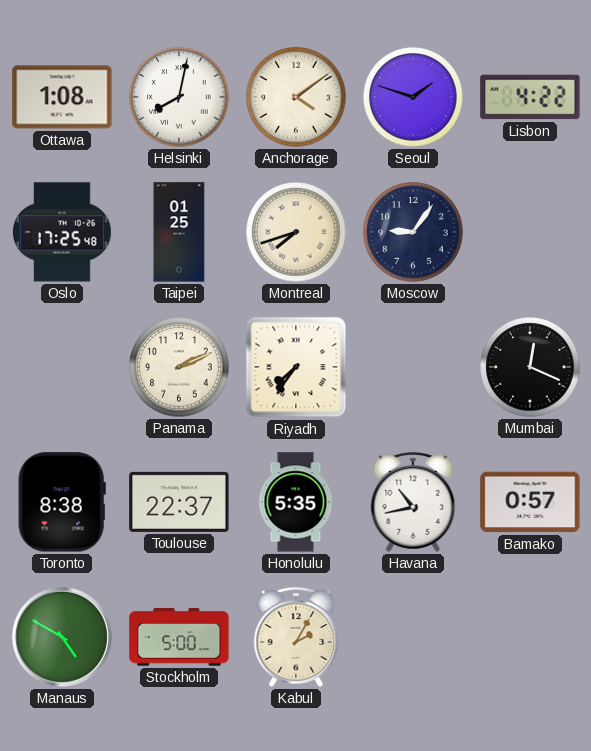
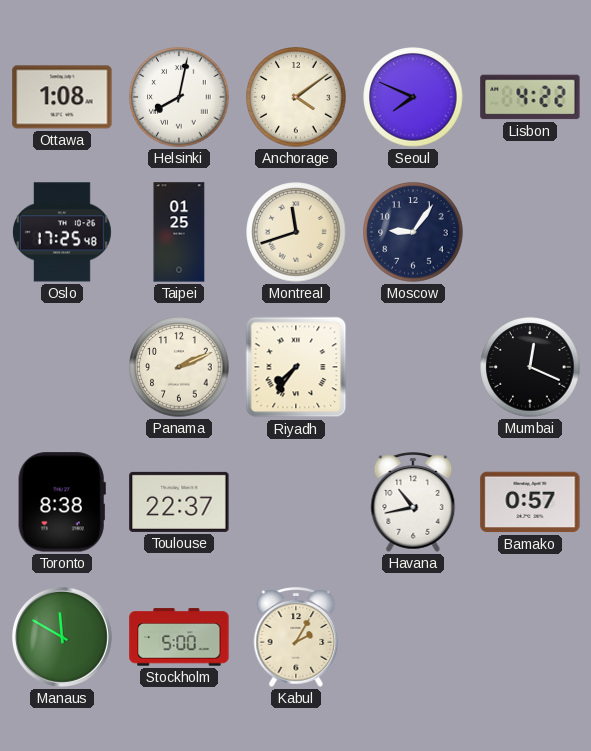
Seoul: 1:48 -> 7:49
Montreal: 7:42 -> 11:42
Honolulu: 5:35 -> none
Manaus: 4:50 -> 11:50
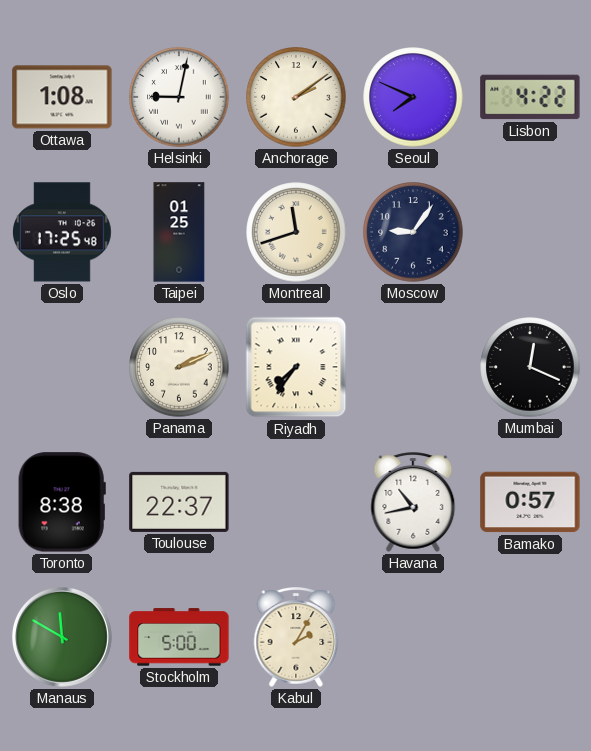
Helsinki: 8:02 -> 9:02
Anchorage: 4:09 -> 2:09
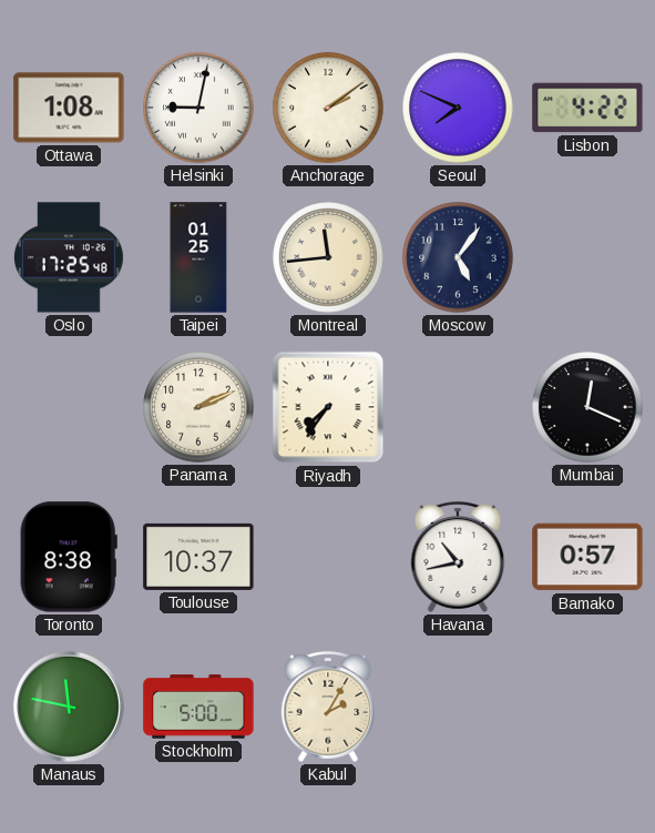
Montreal: 11:42 -> 11:44
Moscow: 9:06 -> 5:06
Toulouse: 22:37 -> 10:37
Manaus: 11:50 -> 11:47
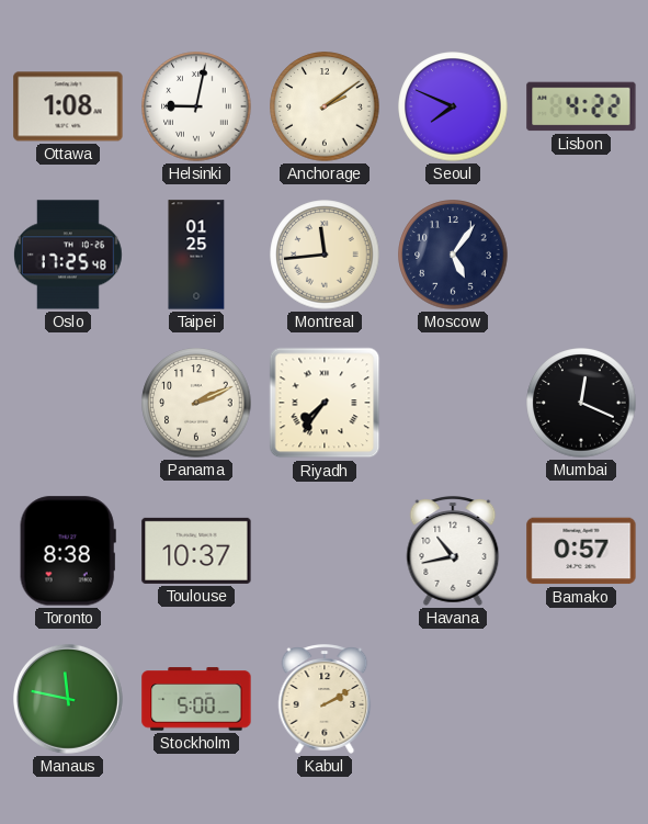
Kabul: 2:05 -> 2:10
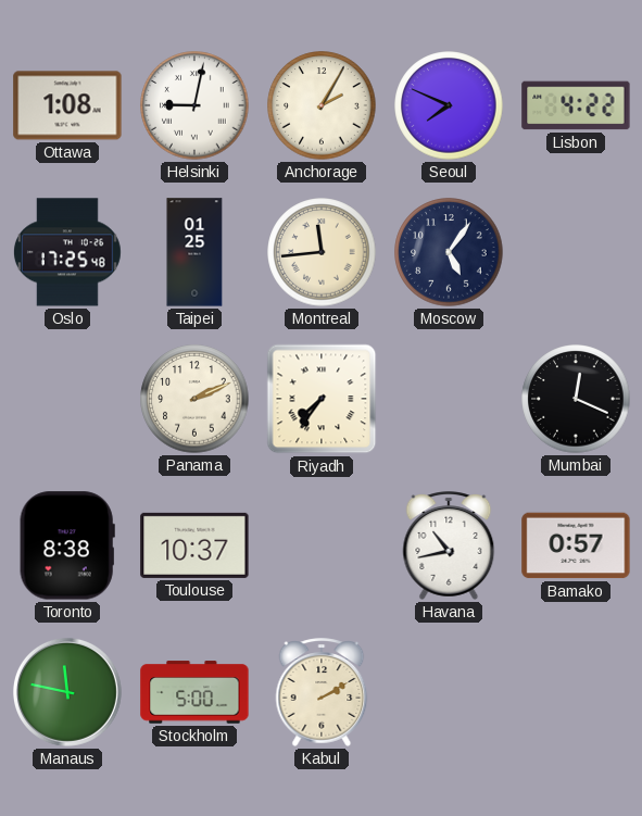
Anchorage: 2:09 -> 2:05
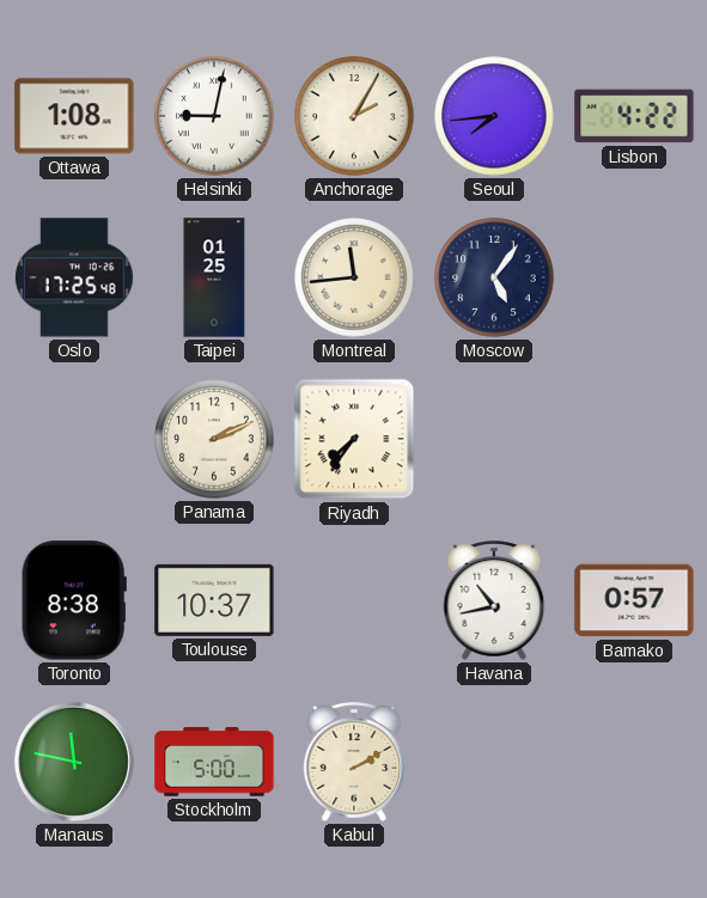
Seoul: 7:49 -> 7:44
Mumbai: 12:19 -> none
